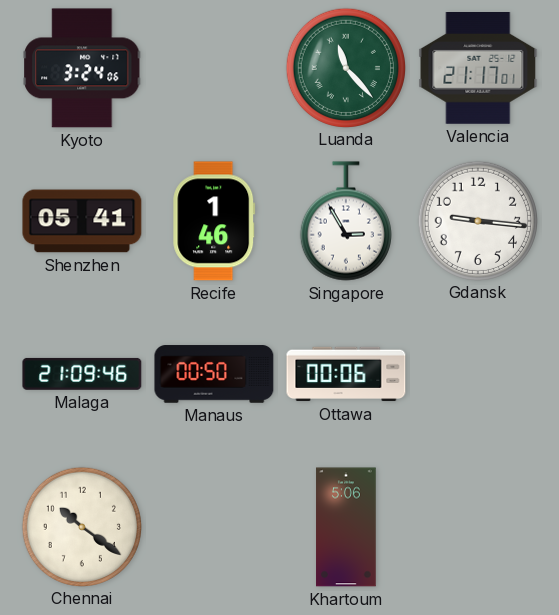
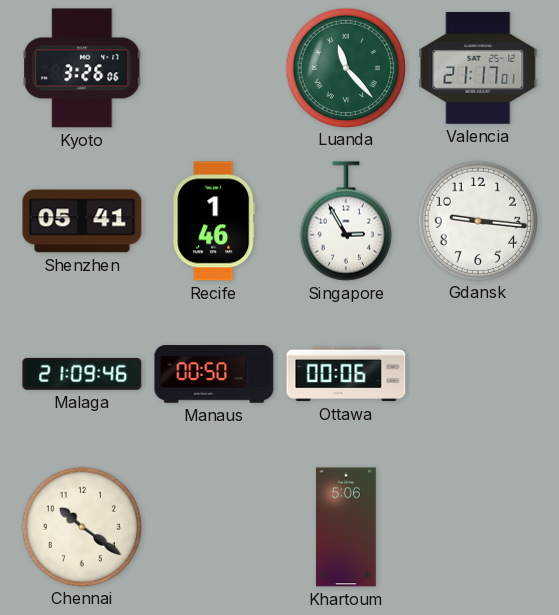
Kyoto: 3:24 -> 3:26
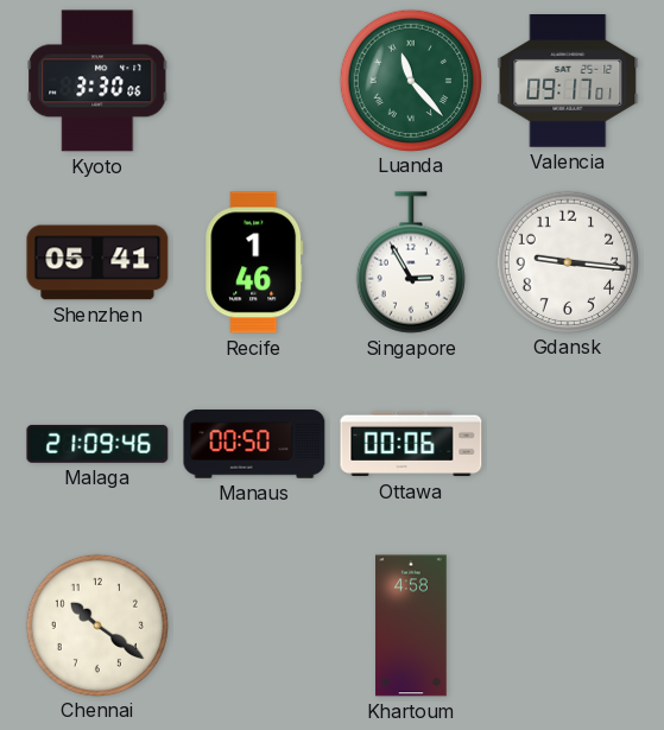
Kyoto: 3:26 -> 3:30
Valencia: 21:17 -> 09:17
Khartoum: 5:06 -> 4:58
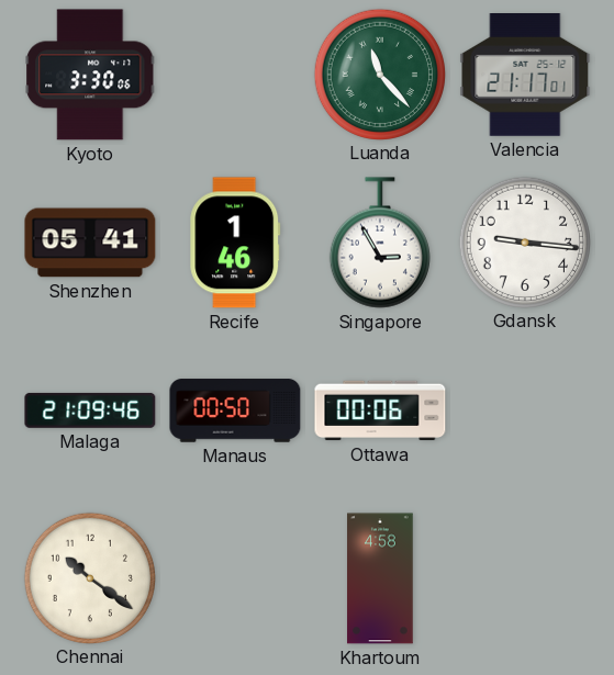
Valencia: 09:17 -> 21:17
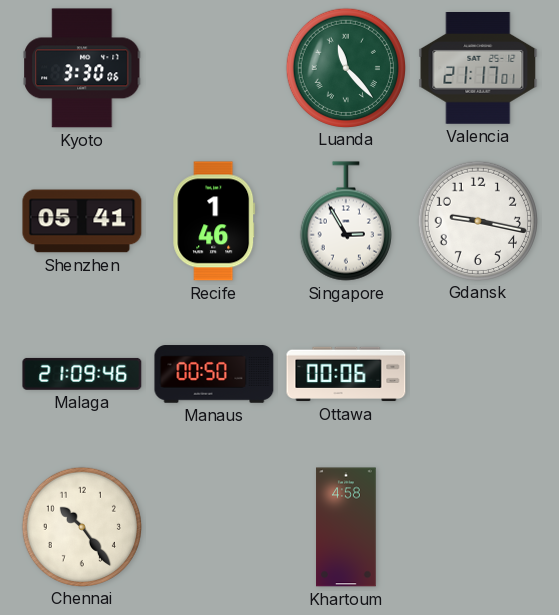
Gdansk: 9:16 -> 9:17
Chennai: 10:21 -> 10:24
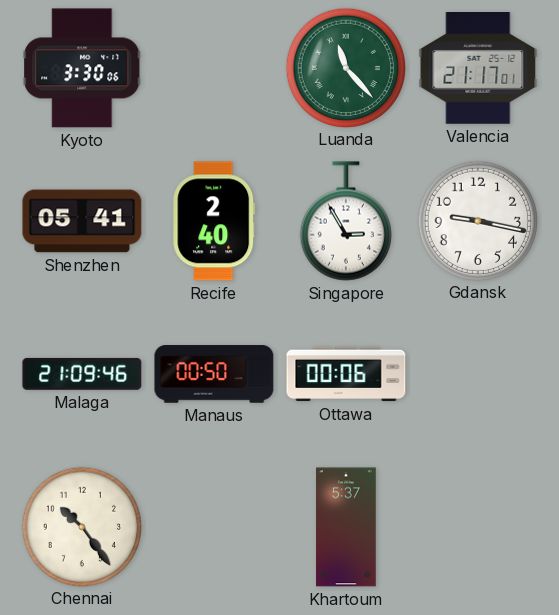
Recife: 1:46 -> 2:40
Khartoum: 4:58 -> 5:37
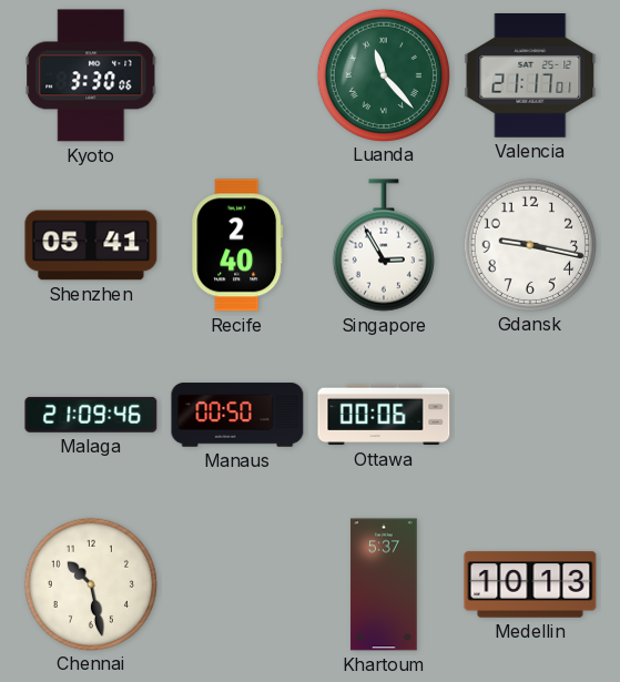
Chennai: 10:24 -> 10:28
Medellin: none -> 10:13
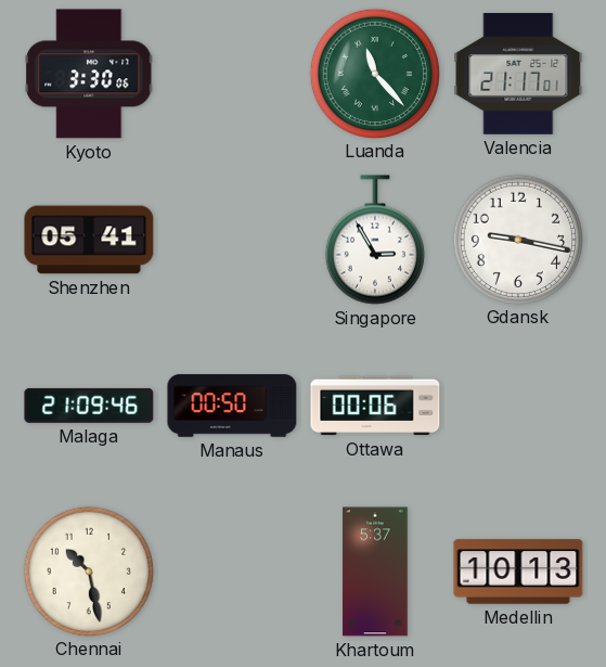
Recife: 2:40 -> none
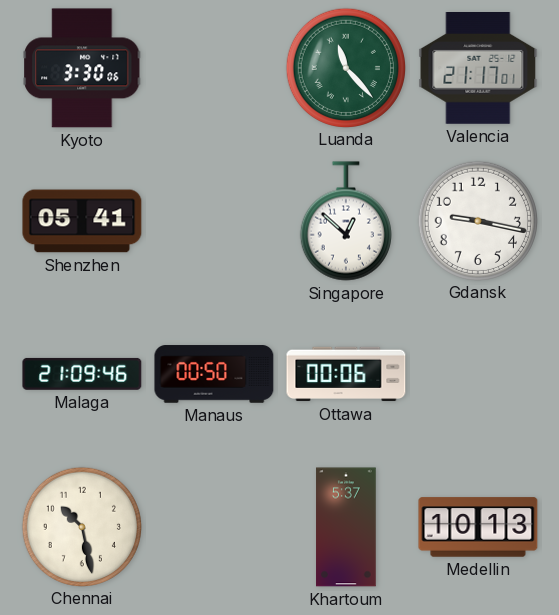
Singapore: 2:55 -> 12:52
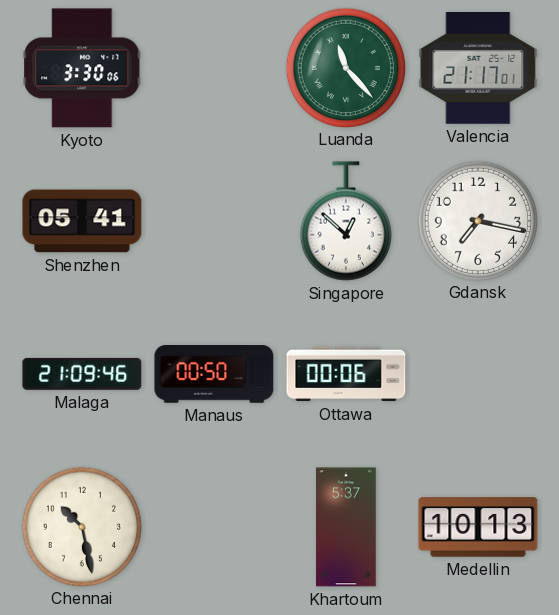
Gdansk: 9:17 -> 7:17
